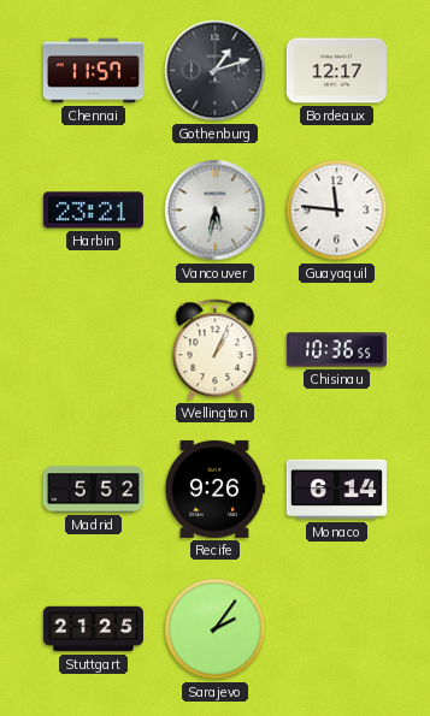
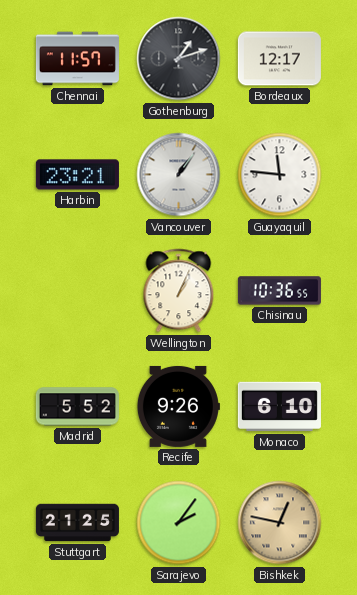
Vancouver: 5:32 -> 1:06
Monaco: 6:14 -> 6:10
Bishkek: none -> 12:47
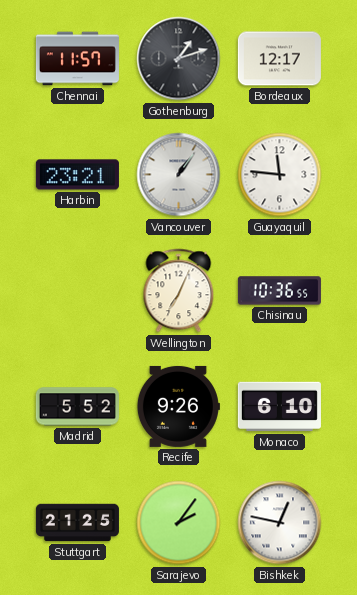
Wellington: 1:04 -> 7:04
Bishkek dial: champagne -> white
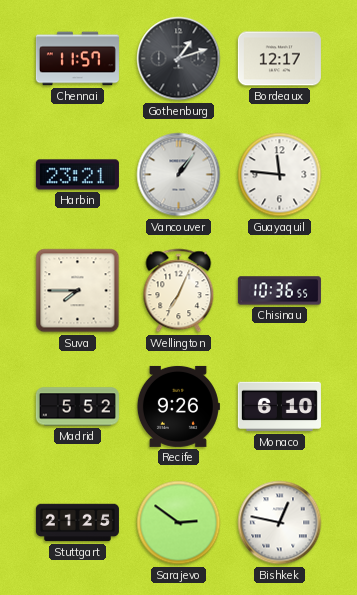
Suva: none -> 7:45
Sarajevo: 2:06 -> 2:51
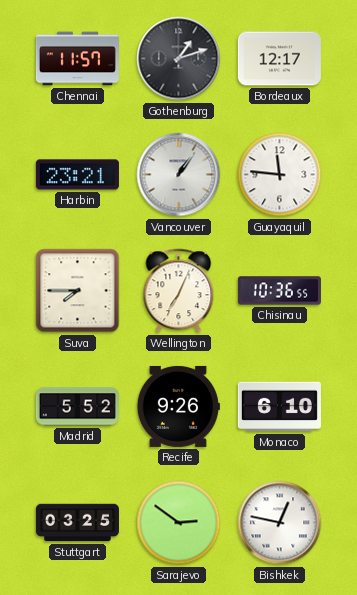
Stuttgart: 21:25 -> 03:25
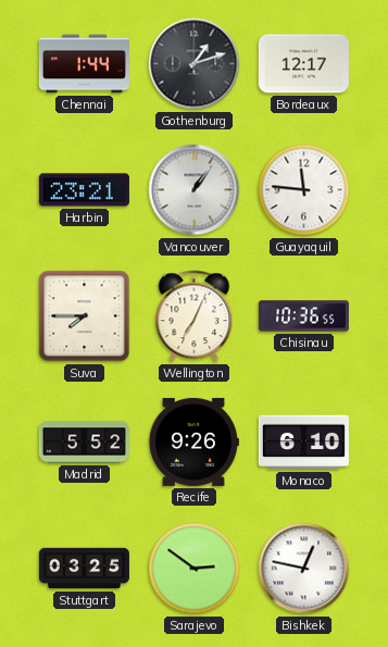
Chennai: 11:57 -> 1:44
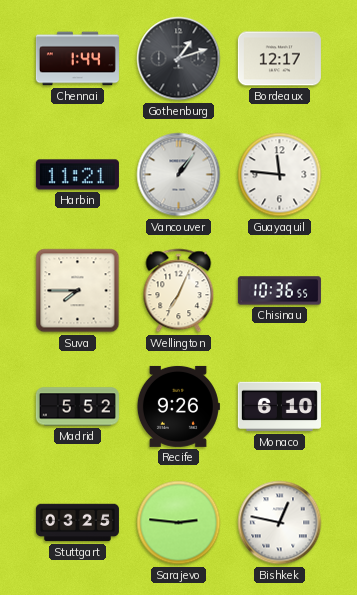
Harbin: 23:21 -> 11:21
Sarajevo: 2:51 -> 2:46
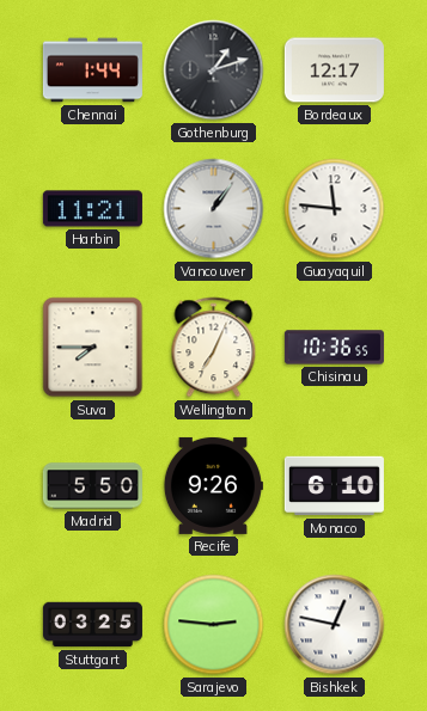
Madrid: 5:52 -> 5:50
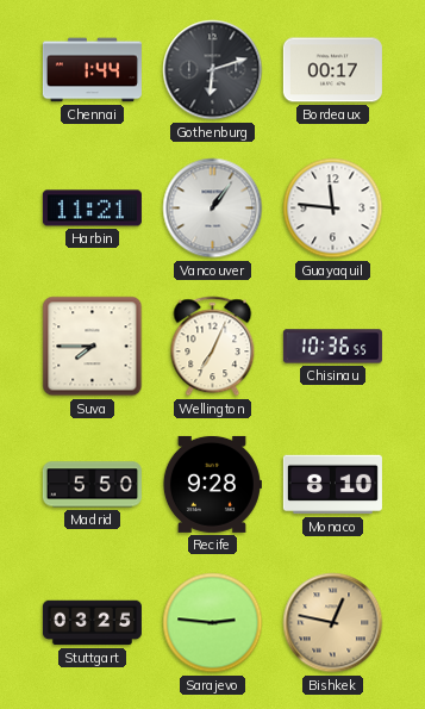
Gothenburg: 1:12 -> 6:12
Bordeaux: 12:17 -> 00:17
Recife: 9:26 -> 9:28
Monaco: 6:10 -> 8:10
Bishkek dial: white -> champagne
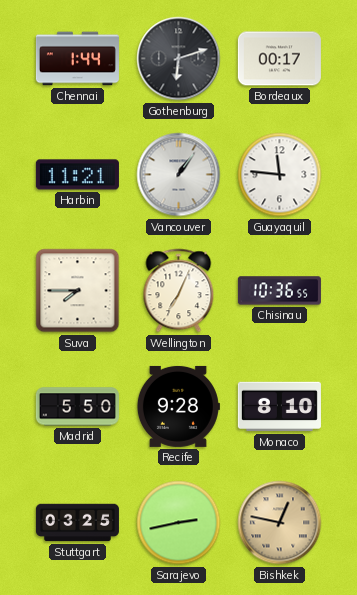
Sarajevo: 2:46 -> 2:43
